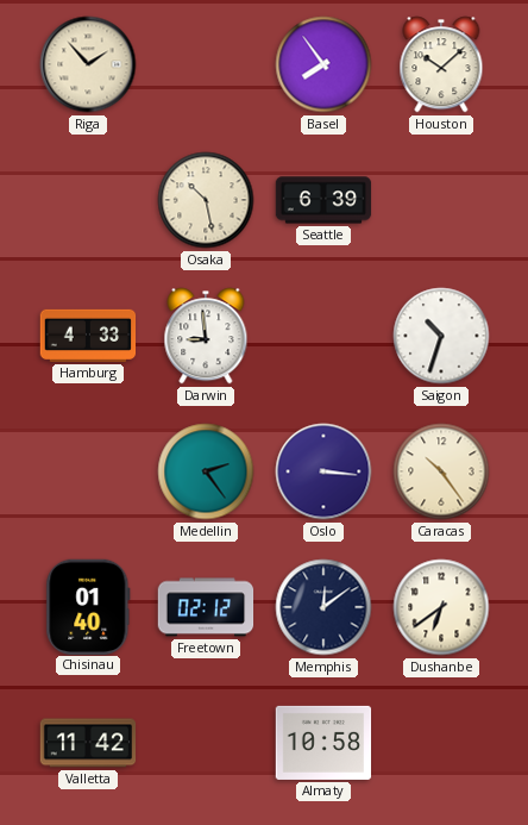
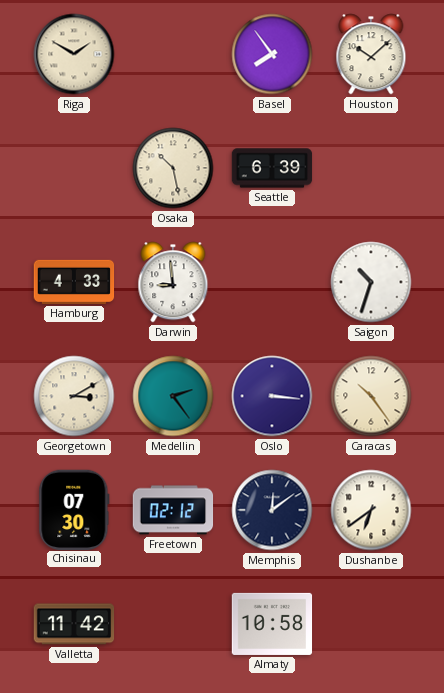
Riga: 1:53 -> 1:50
Georgetown: none -> 3:10
Chisinau: 01:40 -> 07:30
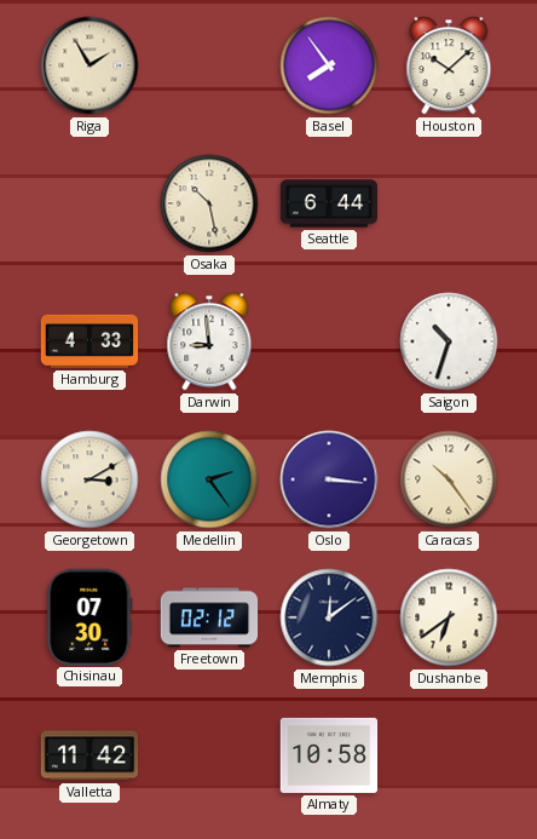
Riga: 1:50 -> 1:55
Seattle: 6:39 -> 6:44
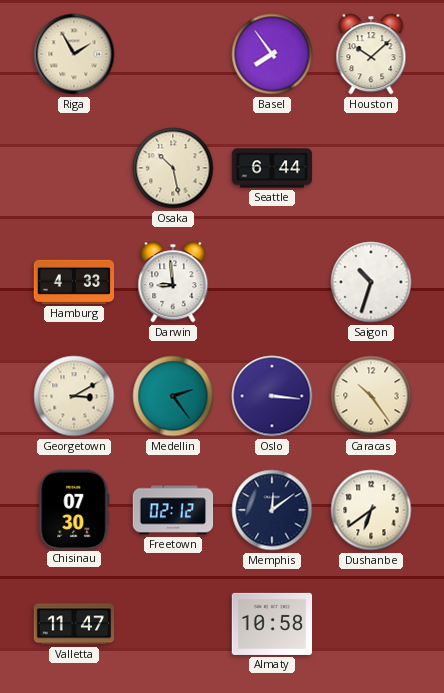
Valletta: 11:42 -> 11:47
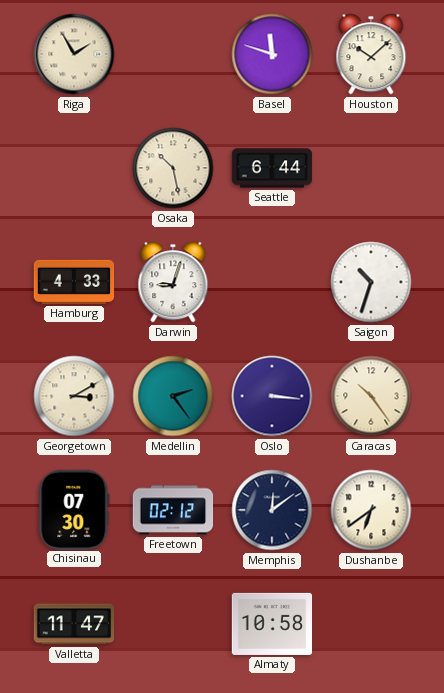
Basel: 7:54 -> 11:48
Darwin: 8:59 -> 9:03
